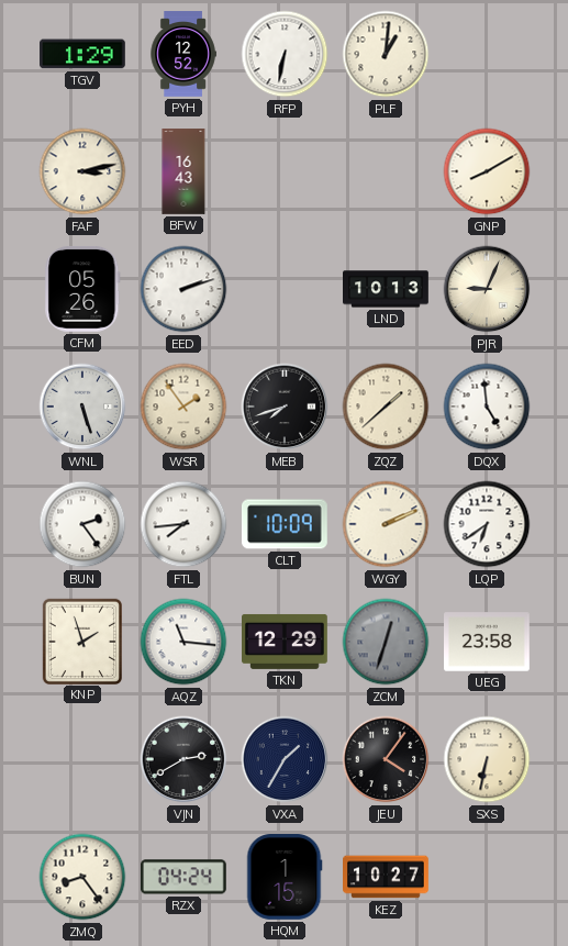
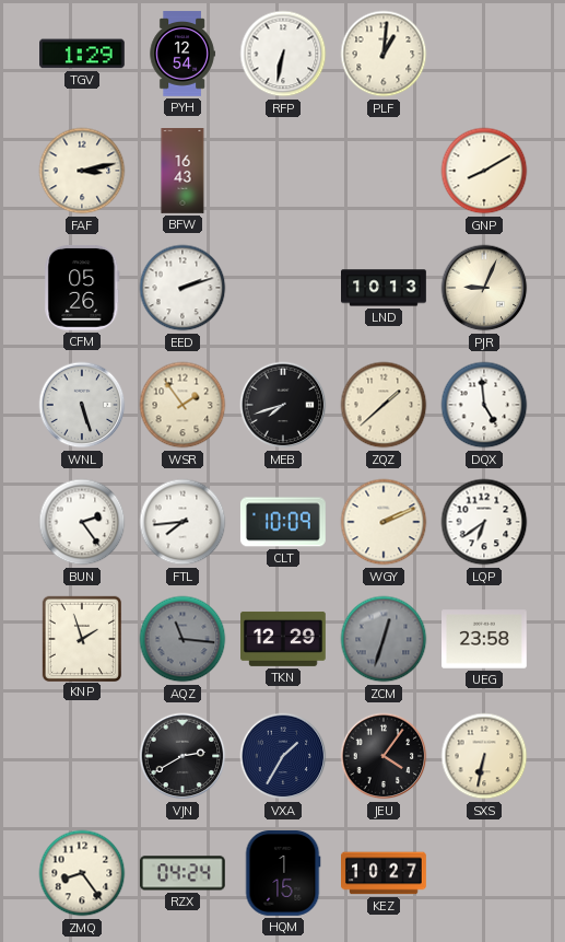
PYH: 12:52 -> 12:54
AQZ dial: white -> grey
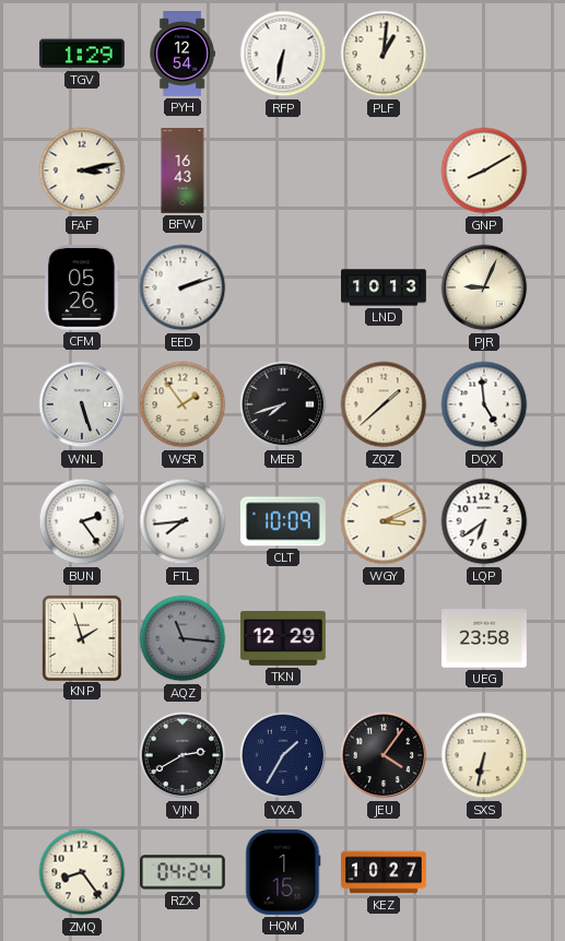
WGY: 2:11 -> 3:11
ZCM: 12:33 -> none
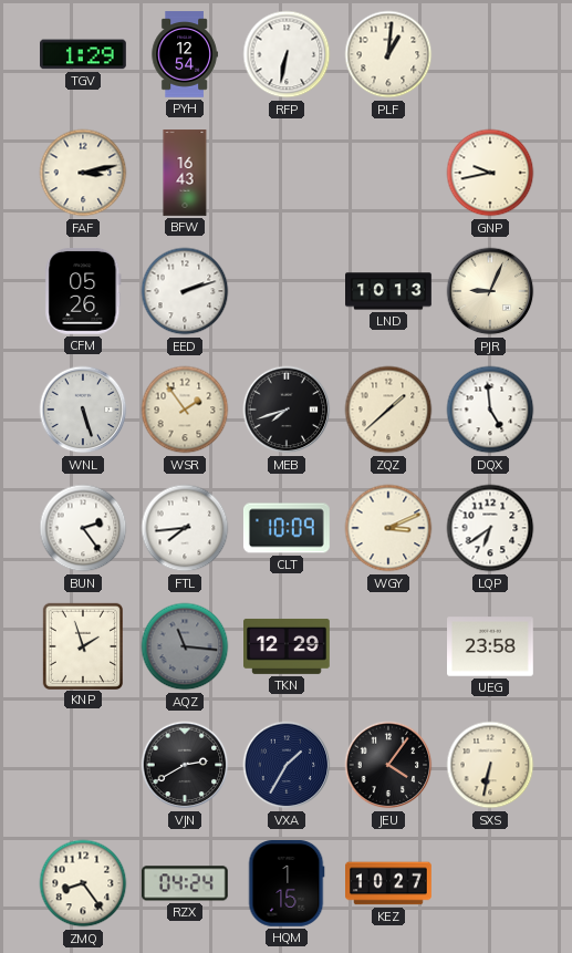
GNP: 8:10 -> 9:43
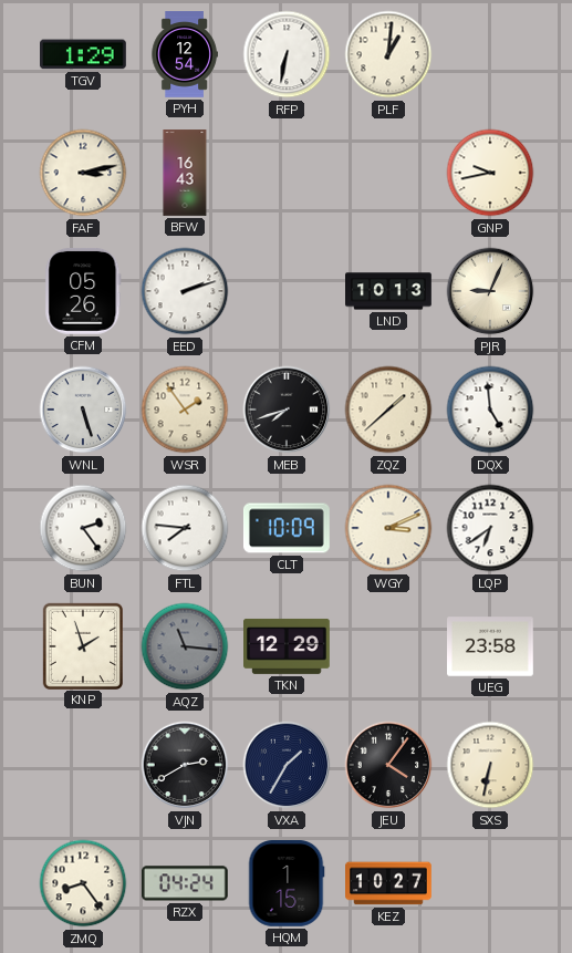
FTL: 7:44 -> 7:46
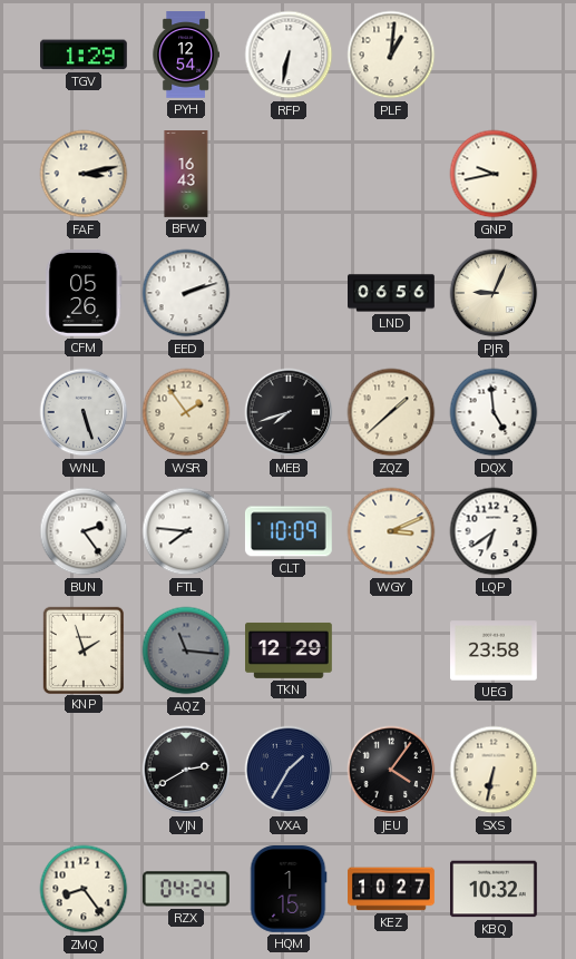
LND: 10:13 -> 06:56
KBQ: none -> 10:32
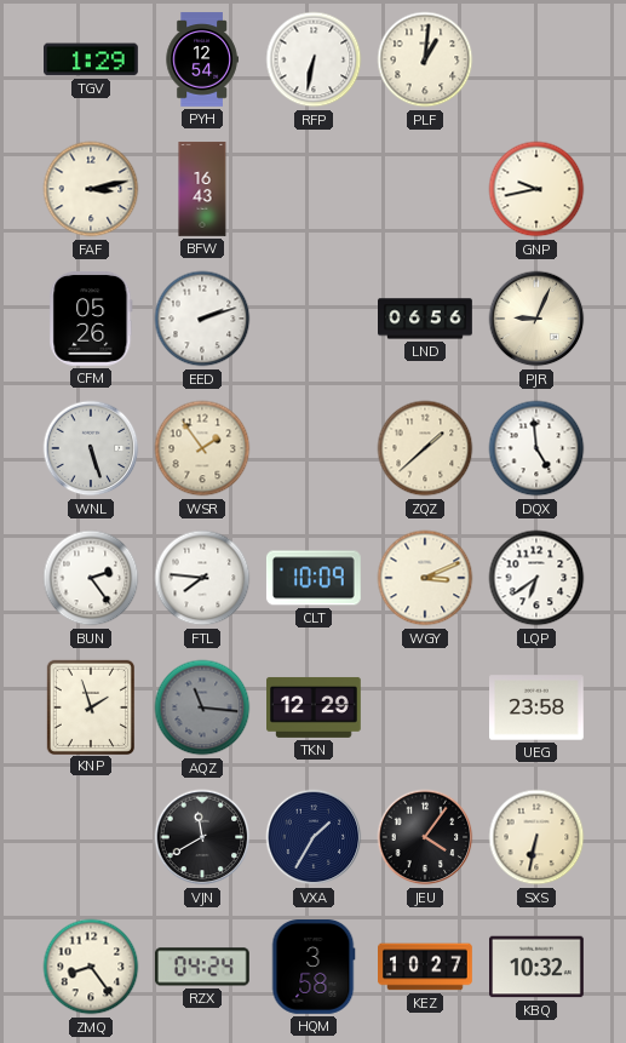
MEB: 7:42 -> none
VJN: 2:40 -> 11:40
HQM: 1:15 -> 3:58
